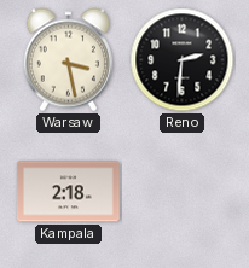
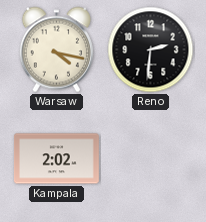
Warsaw: 3:28 -> 4:17
Kampala: 2:18 -> 2:02
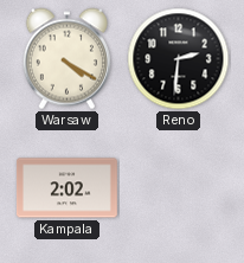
Warsaw: 4:17 -> 4:20
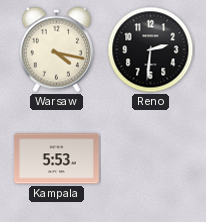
Warsaw: 4:20 -> 4:17
Kampala: 2:02 -> 5:53
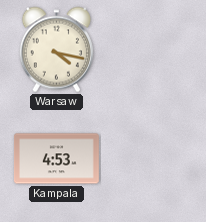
Reno: 2:31 -> none
Kampala: 5:53 -> 4:53
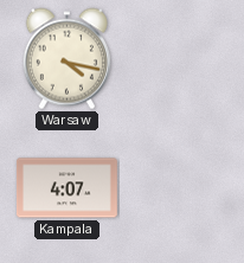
Kampala: 4:53 -> 4:07
